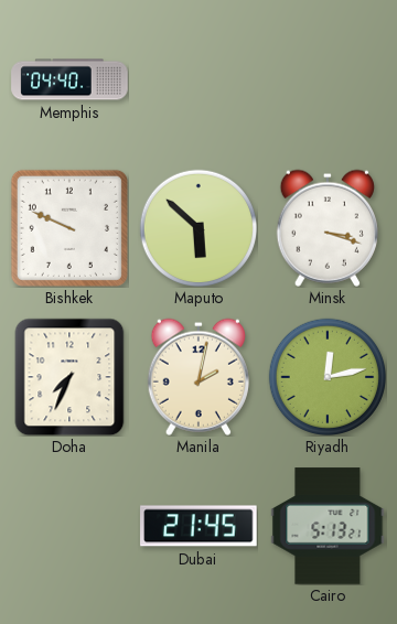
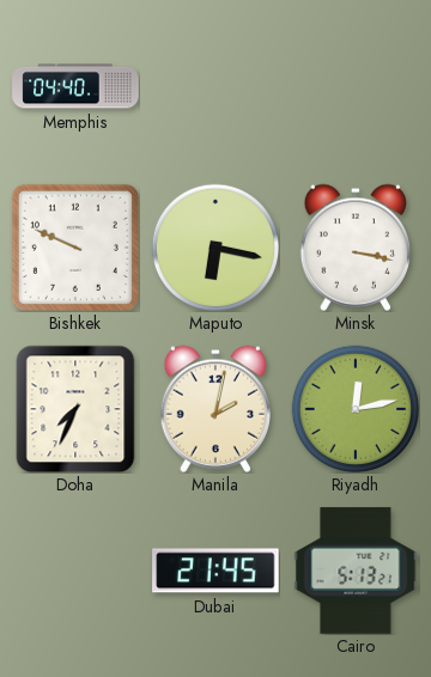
Maputo: 5:52 -> 6:17
Minsk: 3:18 -> 3:17
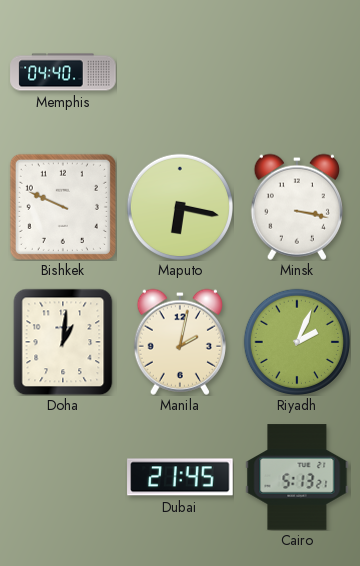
Doha: 7:34 -> 1:01
Riyadh: 12:13 -> 2:04
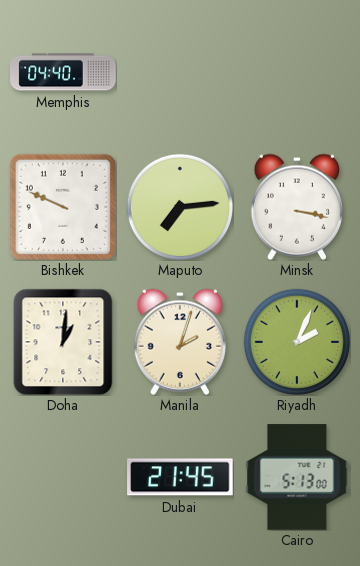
Maputo: 6:17 -> 7:14
Manila: 2:02 -> 2:03
Cairo: 5:13:21 -> 5:13:00
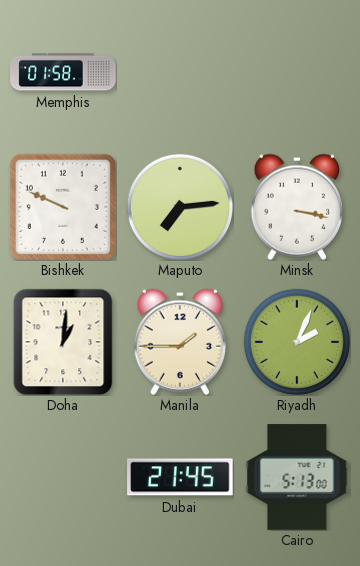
Memphis: 04:40 -> 01:58
Manila: 2:03 -> 1:45
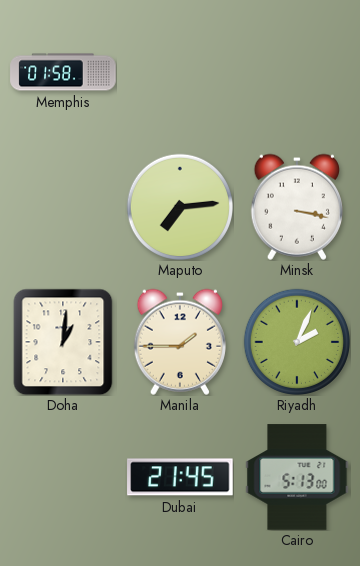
Bishkek: 9:49 -> none
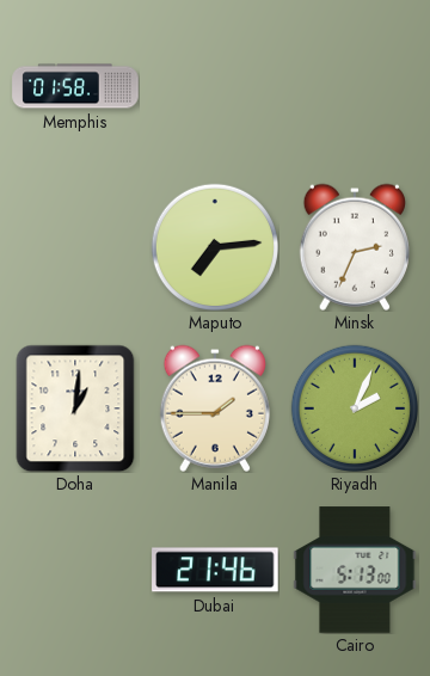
Minsk: 3:17 -> 2:34
Dubai: 21:45 -> 21:46
